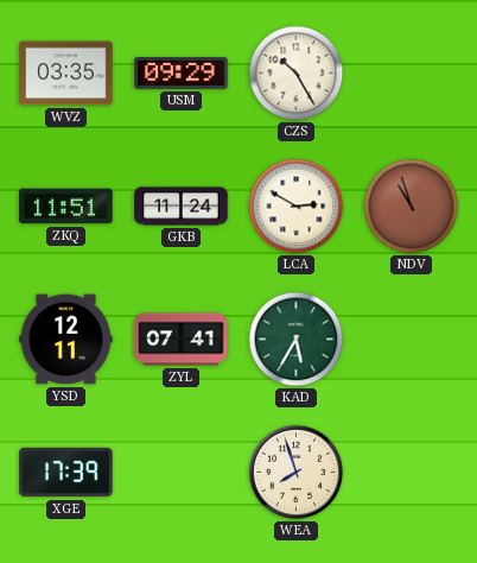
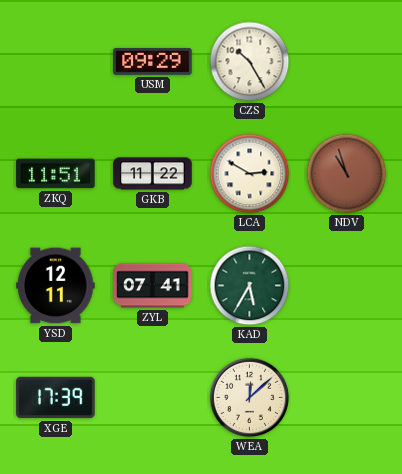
WVZ: 03:35 -> none
GKB: 11:24 -> 11:22
WEA: 7:57 -> 12:08
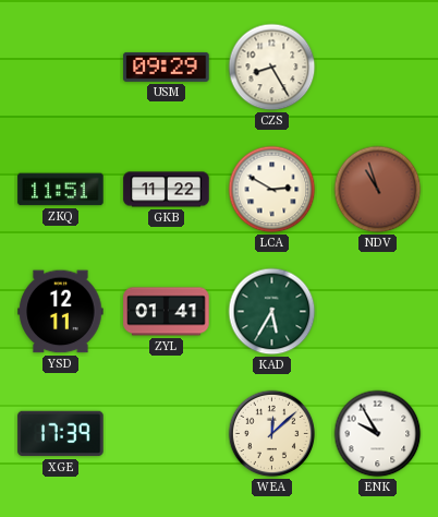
CZS: 10:25 -> 8:25
ZYL: 07:41 -> 01:41
ENK: none -> 9:55
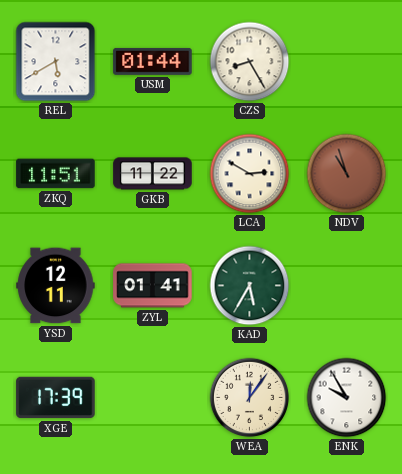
REL: none -> 5:40
USM: 09:29 -> 01:44
WEA: 12:08 -> 12:06
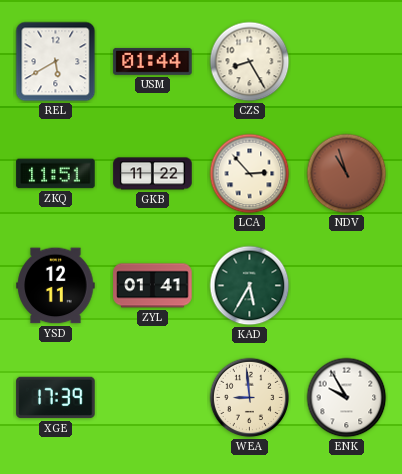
LCA: 2:50 -> 2:53
WEA: 12:06 -> 8:59
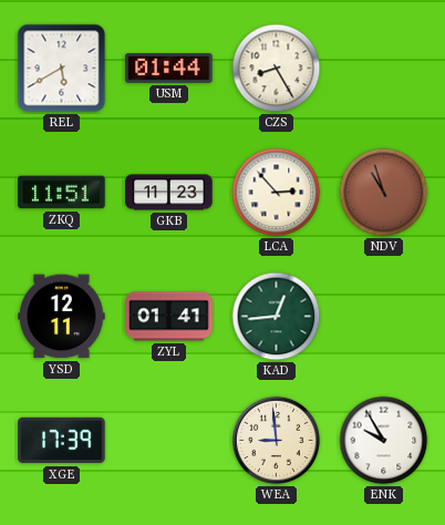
GKB: 11:22 -> 11:23
KAD: 5:35 -> 12:44
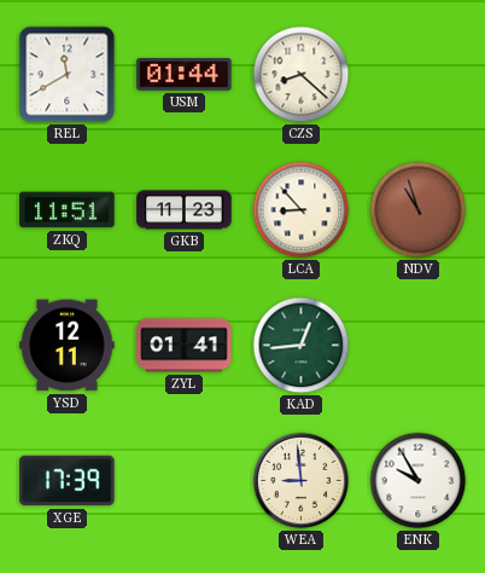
REL: 5:40 -> 11:40
CZS: 8:25 -> 8:22
LCA: 2:53 -> 8:53
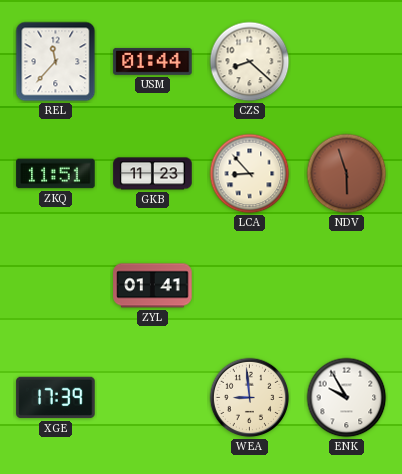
REL: 11:40 -> 11:37
NDV: 10:57 -> 5:57
YSD: 12:11 -> none
KAD: 12:44 -> none
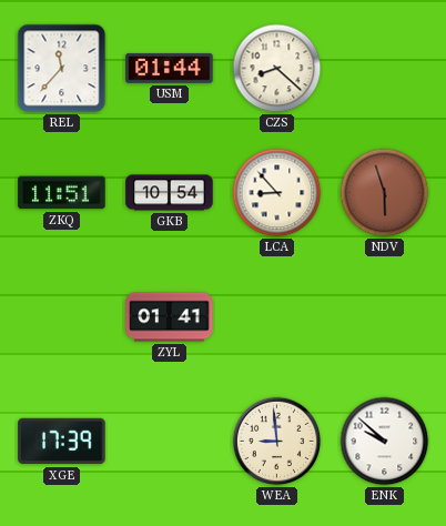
GKB: 11:23 -> 10:54
ENK: 9:55 -> 9:52
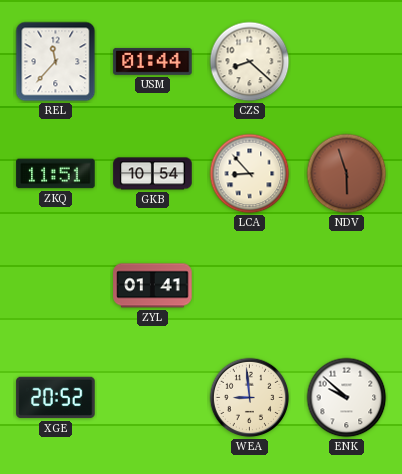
XGE: 17:39 -> 20:52
